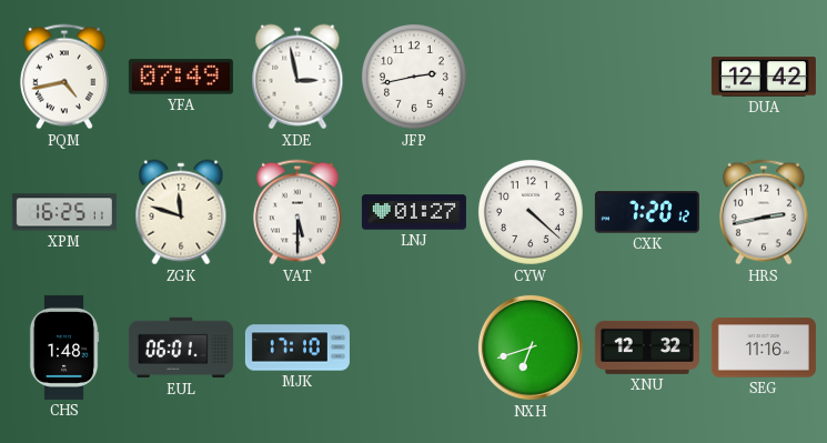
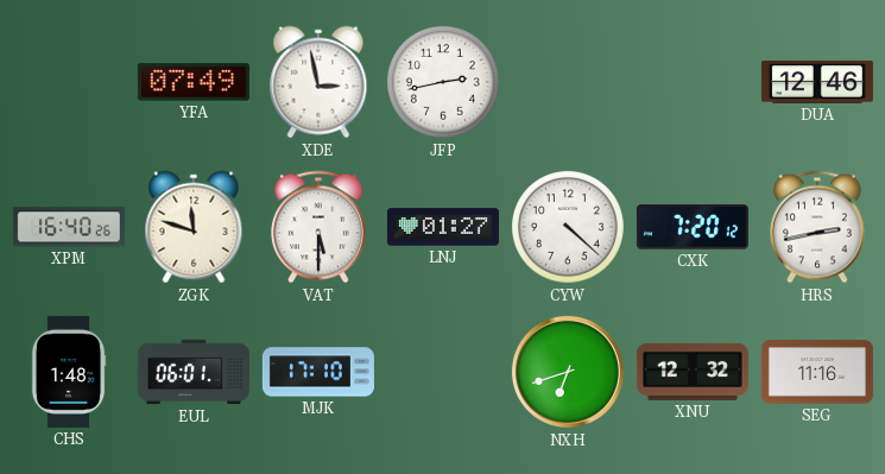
PQM: 4:43 -> none
DUA: 12:42 -> 12:46
XPM: 16:25 -> 16:40
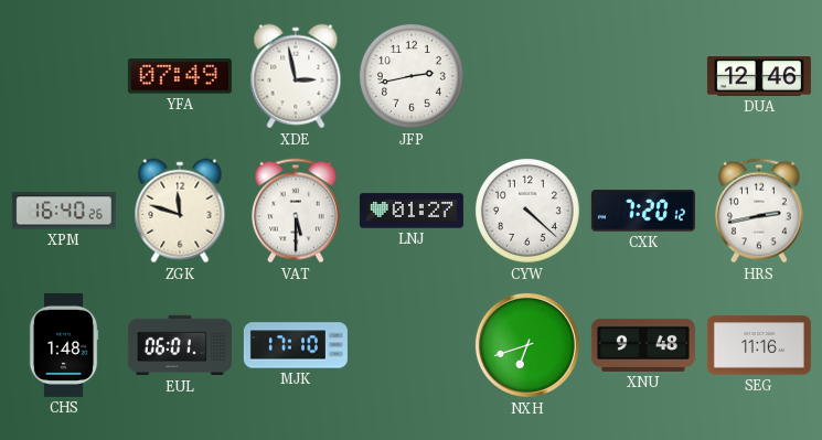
XNU: 12:32 -> 9:48
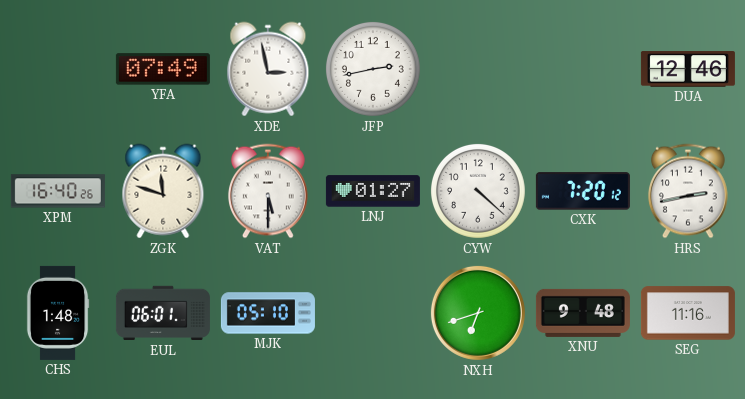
MJK: 17:10 -> 05:10
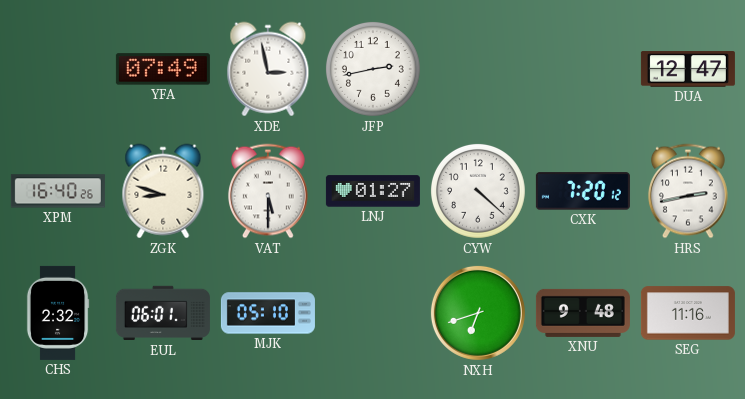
DUA: 12:46 -> 12:47
ZGK: 11:48 -> 8:48
CHS: 1:48 -> 2:32
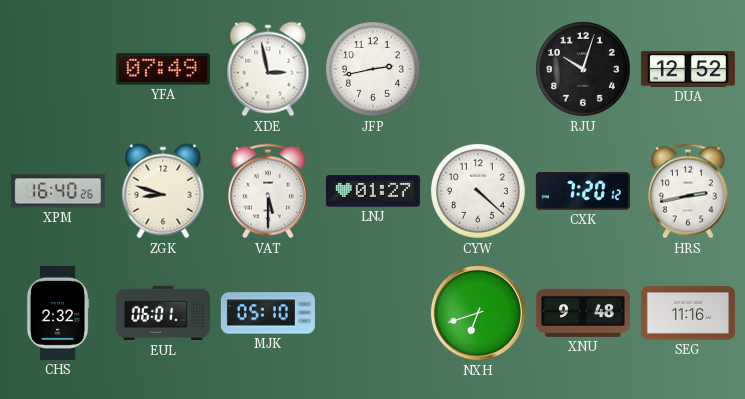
RJU: none -> 10:03
DUA: 12:47 -> 12:52
